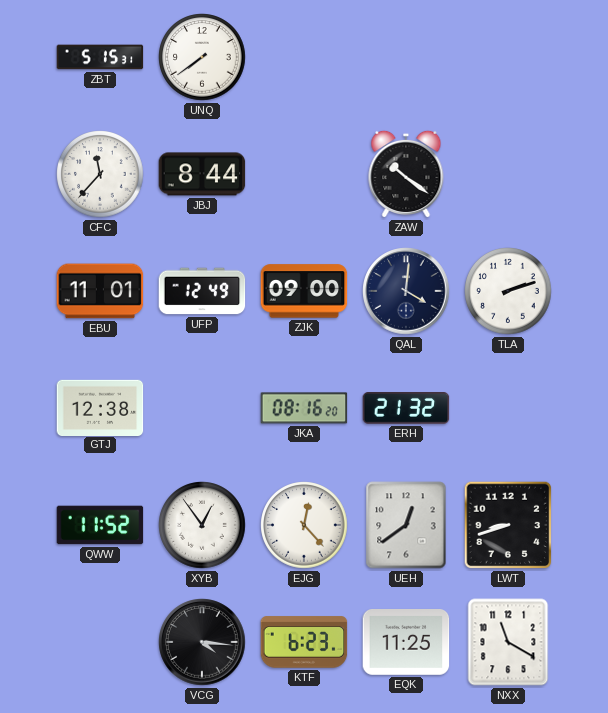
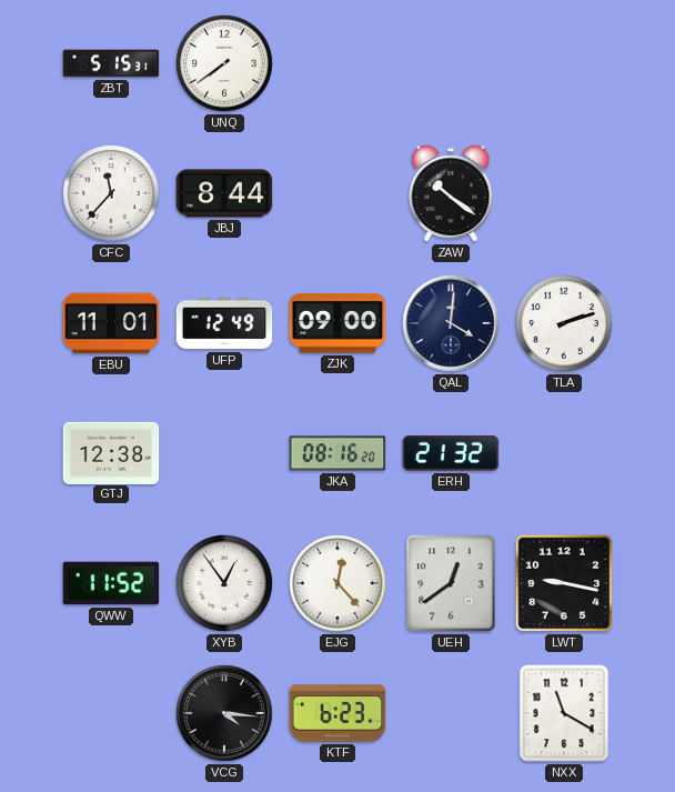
LWT: 8:42 -> 9:17
EQK: 11:25 -> none
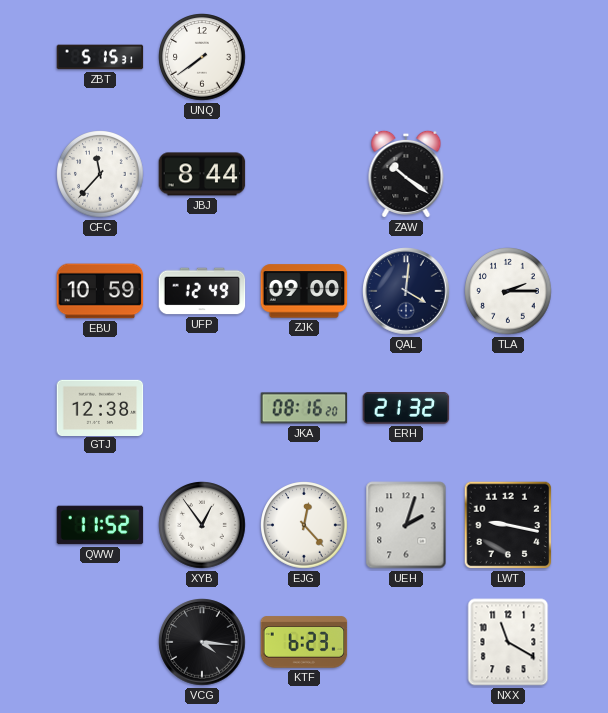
EBU: 11:01 -> 10:59
TLA: 2:12 -> 2:15
UEH: 12:39 -> 2:03
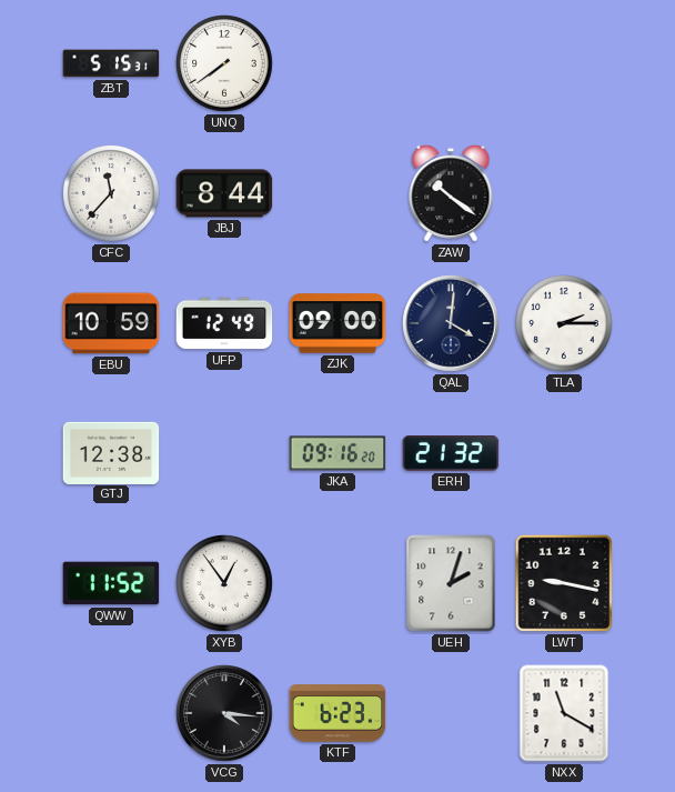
JKA: 08:16 -> 09:16
EJG: 12:23 -> none
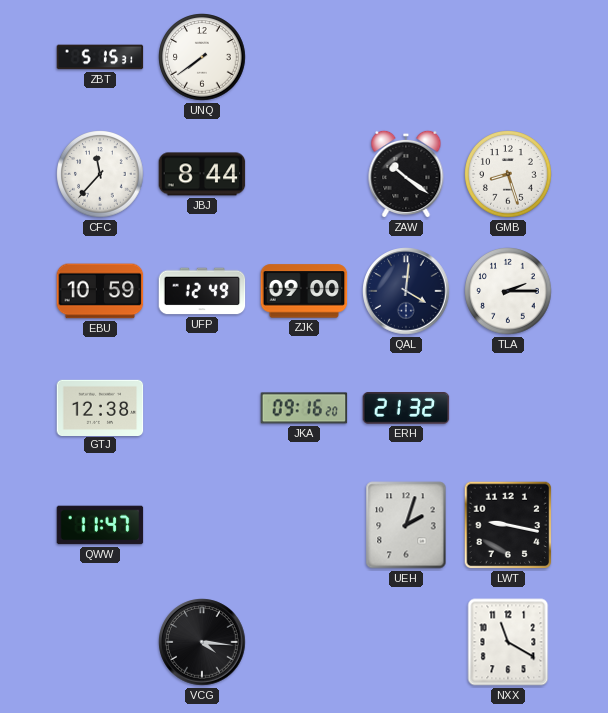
GMB: none -> 8:27
QWW: 11:52 -> 11:47
XYB: 12:54 -> none
KTF: 6:23 -> none
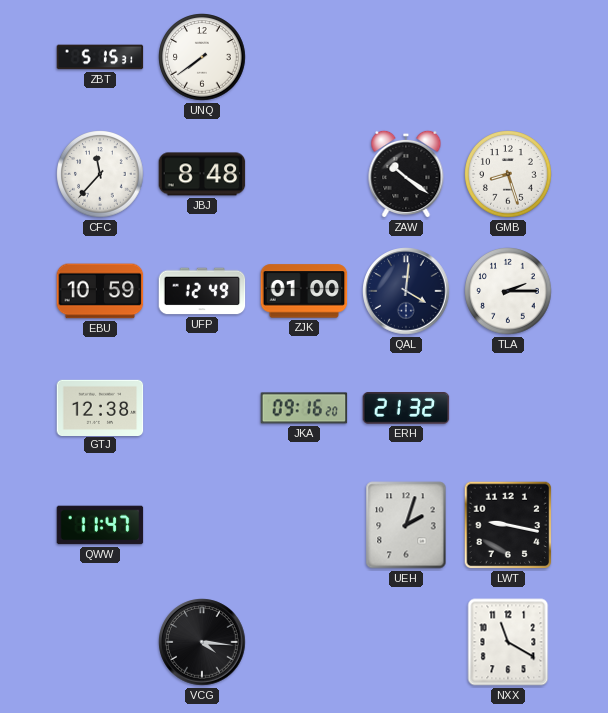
JBJ: 8:44 -> 8:48
ZJK: 09:00 -> 01:00
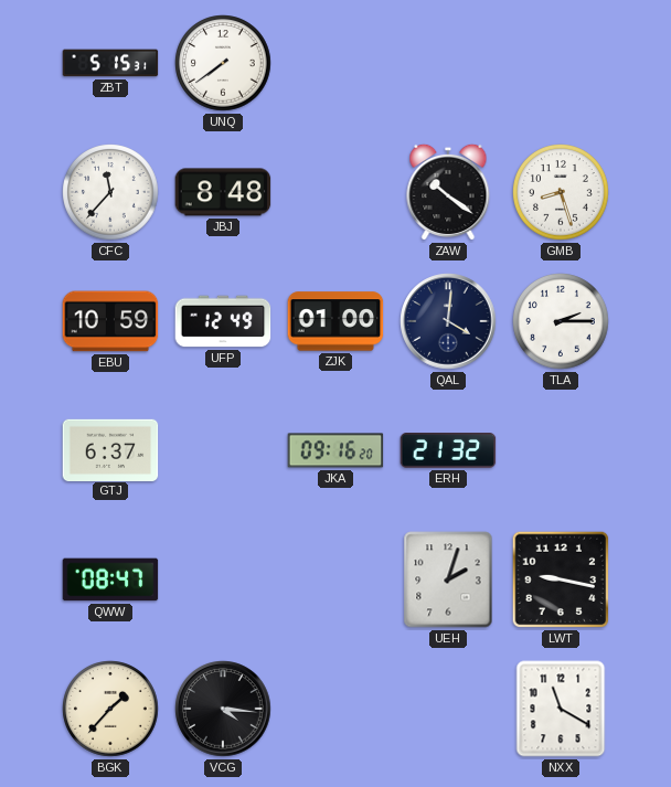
GTJ: 12:38 -> 6:37
QWW: 11:47 -> 08:47
BGK: none -> 1:37
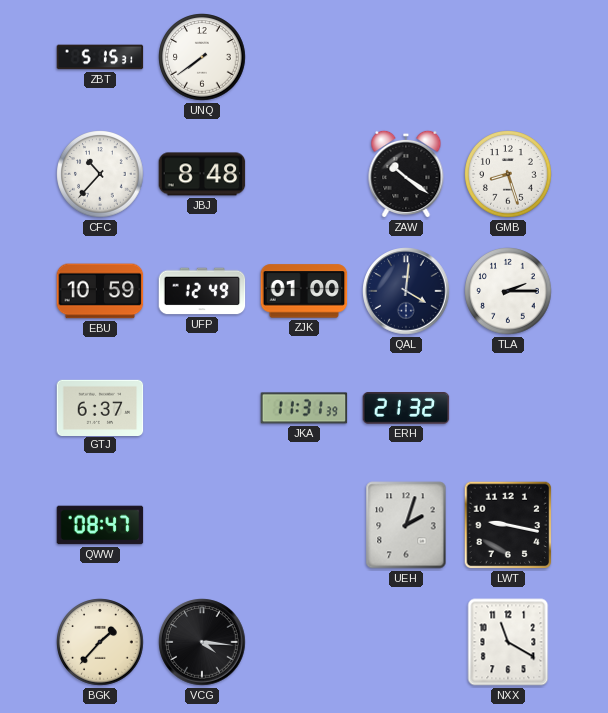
CFC: 11:37 -> 10:37
JKA: 09:16 -> 11:31
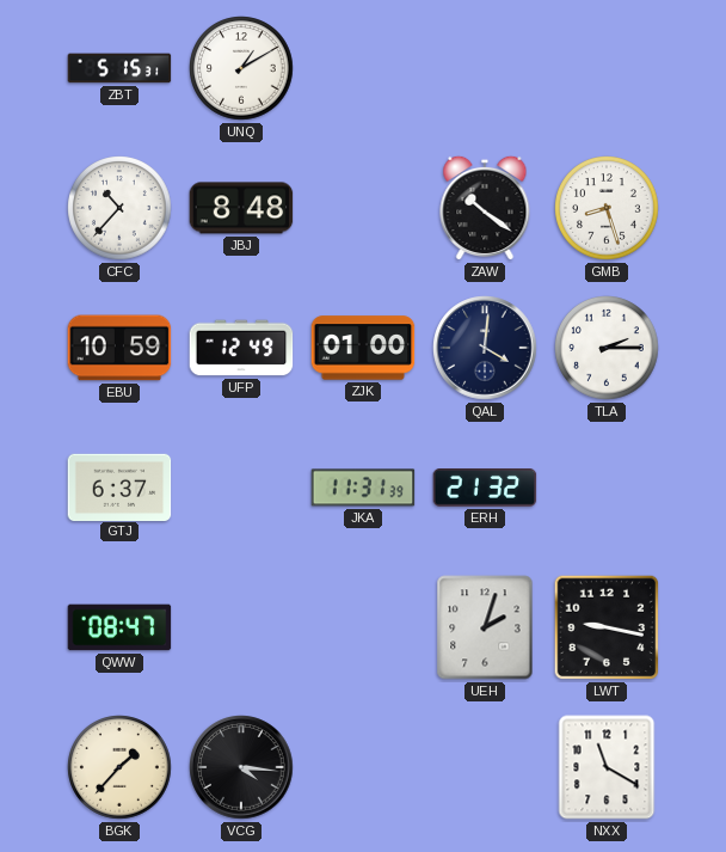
UNQ: 7:39 -> 1:10
